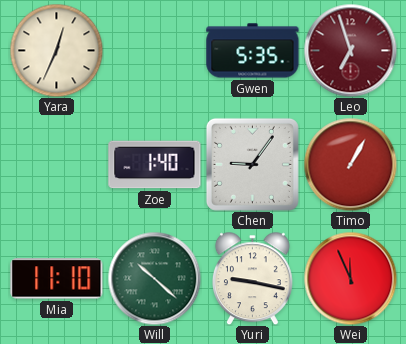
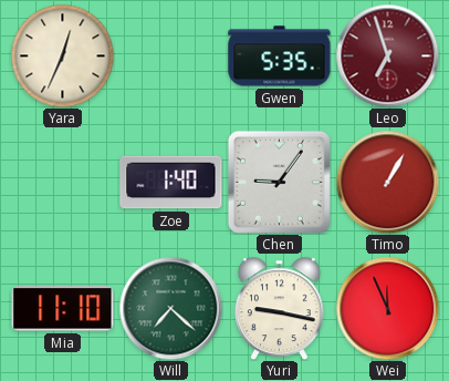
Will: 10:22 -> 7:22
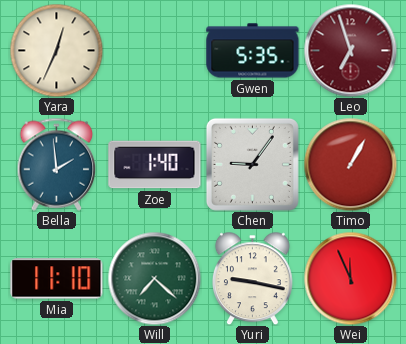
Bella: none -> 1:59
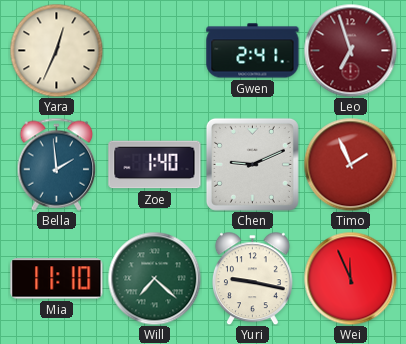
Gwen: 5:35 -> 2:41
Chen: 9:06 -> 9:11
Timo: 1:05 -> 1:56
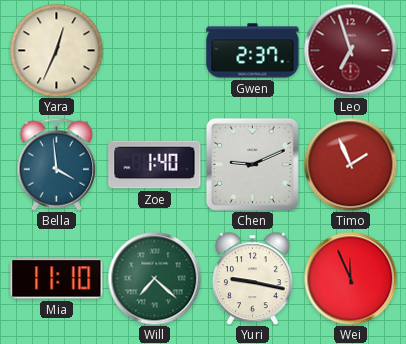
Gwen: 2:41 -> 2:37
Bella: 1:59 -> 3:59
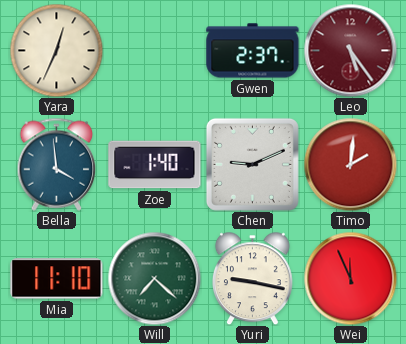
Leo: 6:57 -> 5:24
Timo: 1:56 -> 2:01
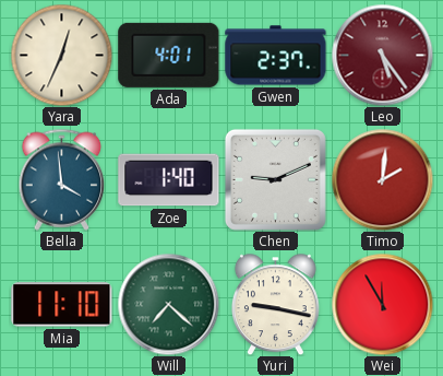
Ada: none -> 4:01
Wei: 11:56 -> 11:55
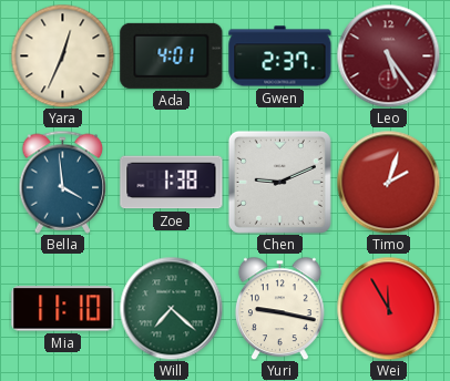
Zoe: 1:40 -> 1:38
Timo: 2:01 -> 2:03
